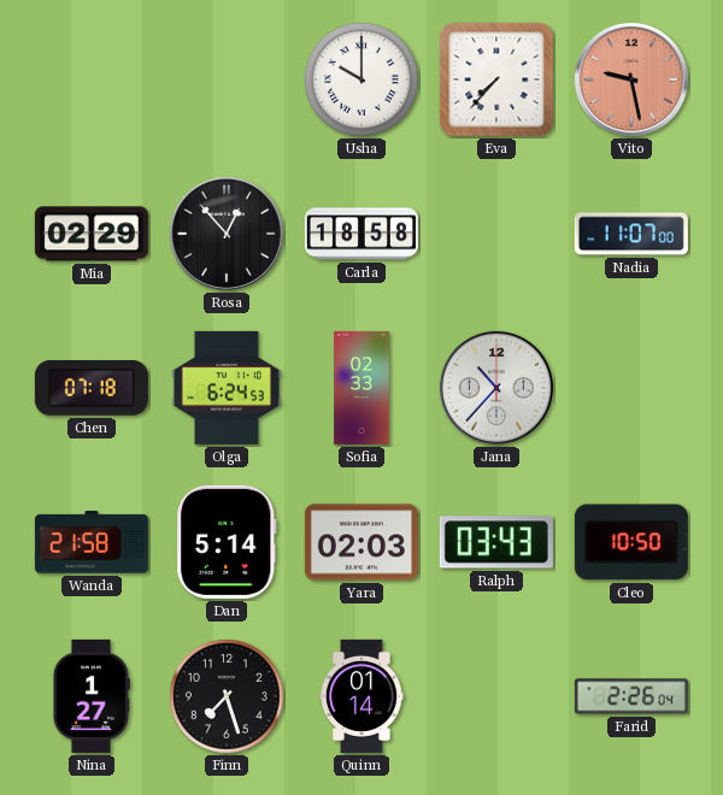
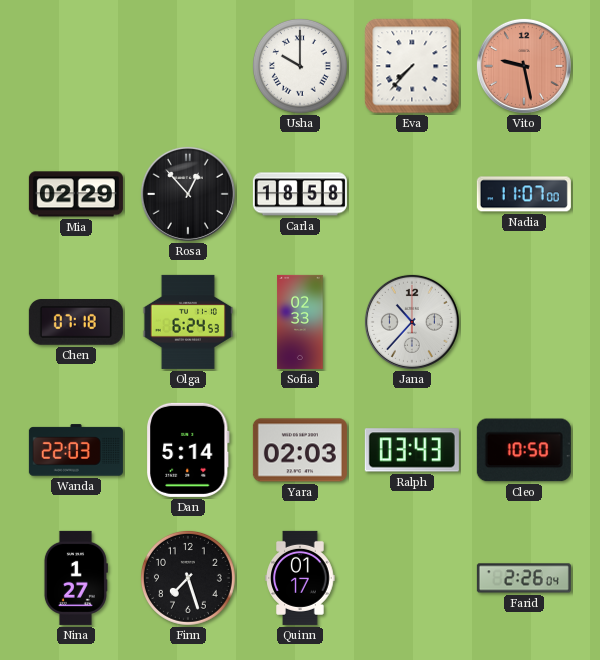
Wanda: 21:58 -> 22:03
Quinn: 01:14 -> 01:17
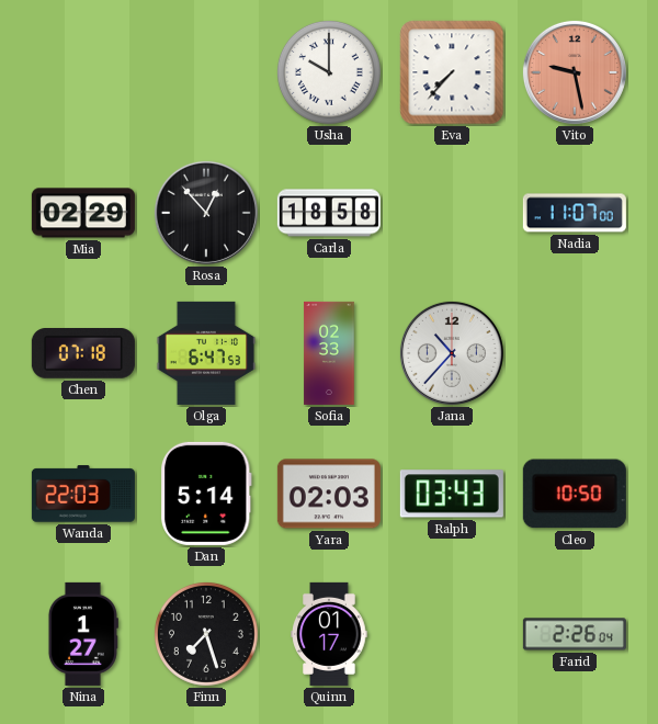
Olga: 6:24 -> 6:47
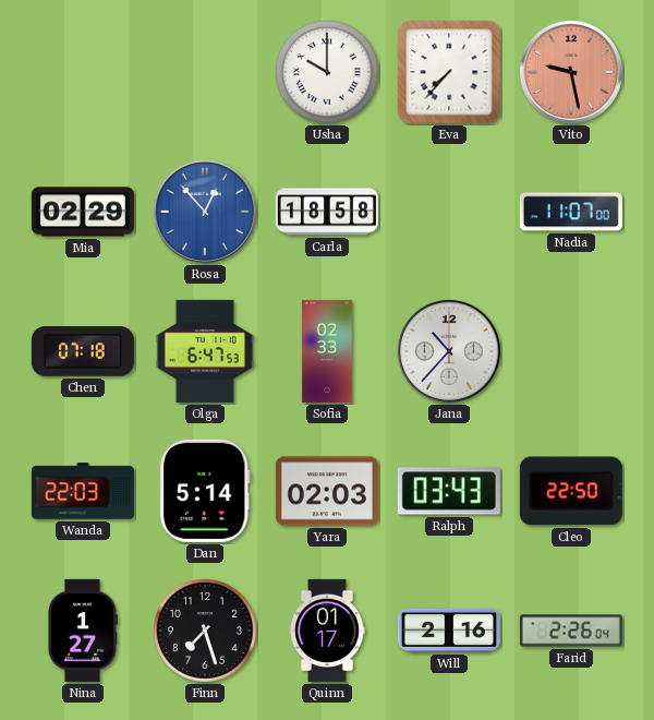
Rosa dial: black -> blue
Cleo: 10:50 -> 22:50
Will: none -> 2:16
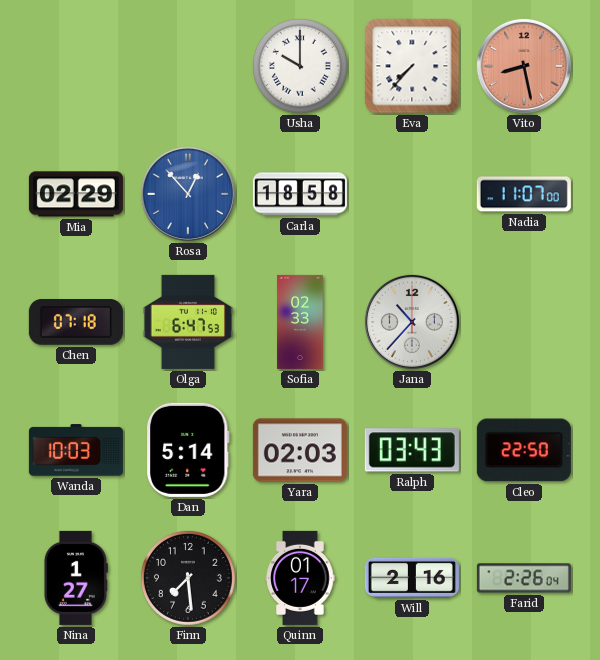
Vito: 9:28 -> 8:28
Wanda: 22:03 -> 10:03
Finn: 7:27 -> 7:29
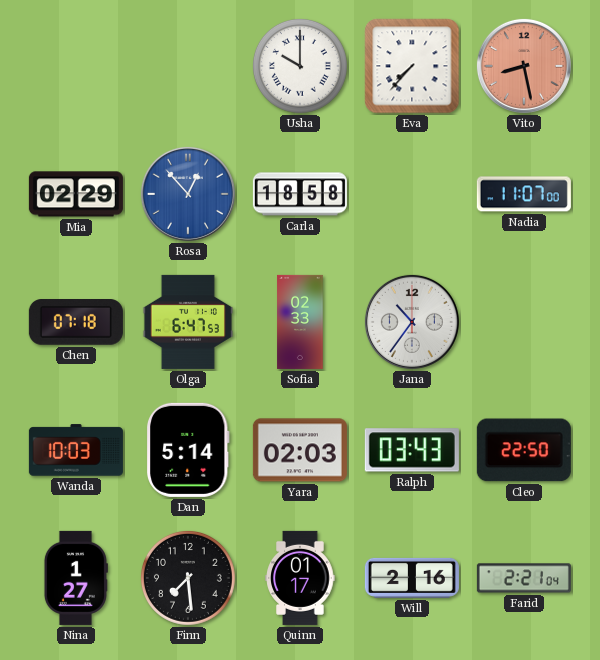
Jana: 10:37 -> 10:36
Farid: 2:26 -> 2:21
